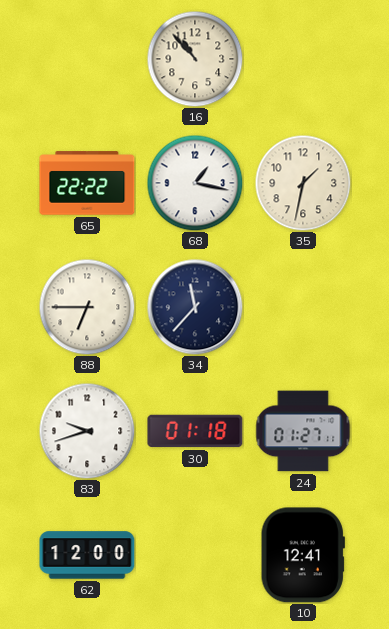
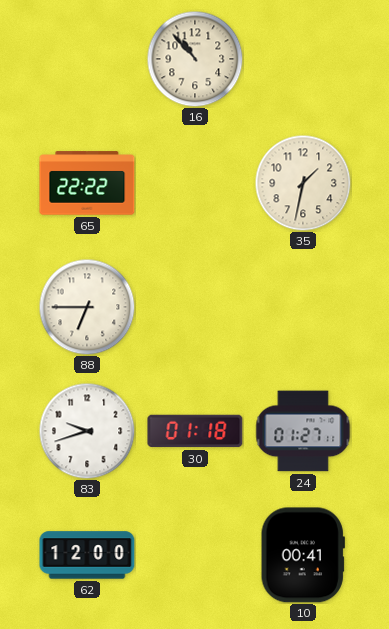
68: 1:17 -> none
34: 11:37 -> none
10: 12:41 -> 00:41
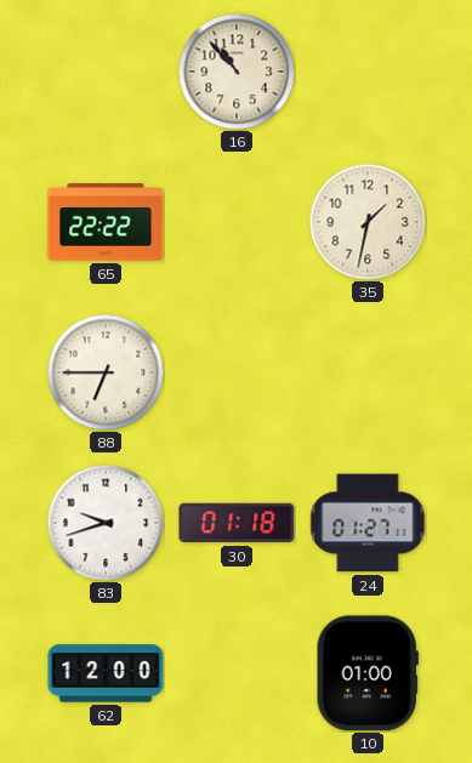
10: 00:41 -> 01:00
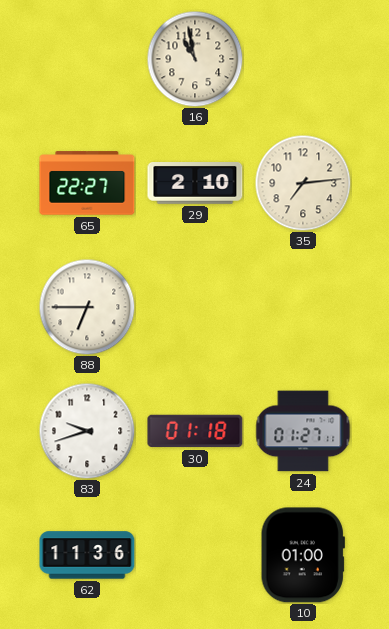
16: 10:53 -> 10:58
65: 22:22 -> 22:27
29: none -> 2:10
35: 1:32 -> 7:14
62: 12:00 -> 11:36
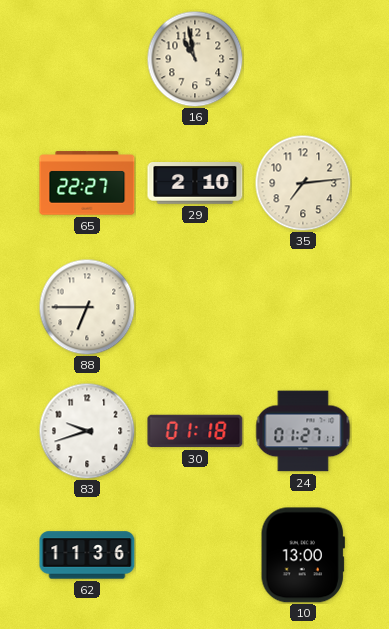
10: 01:00 -> 13:00
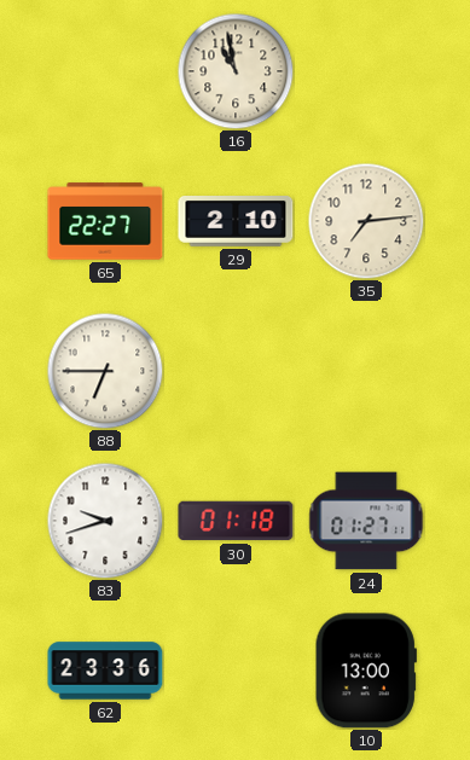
62: 11:36 -> 23:36
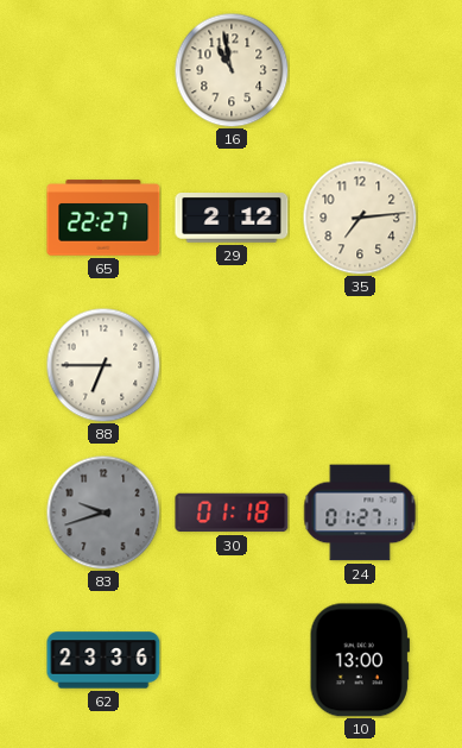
29: 2:10 -> 2:12
83 dial: white -> grey
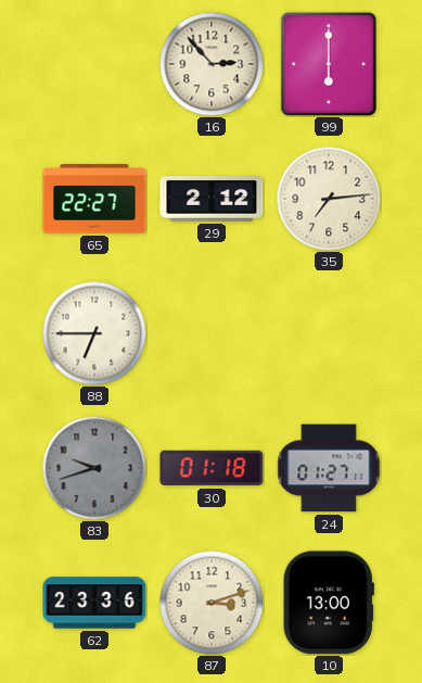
16: 10:58 -> 2:53
99: none -> 6:00
87: none -> 3:12
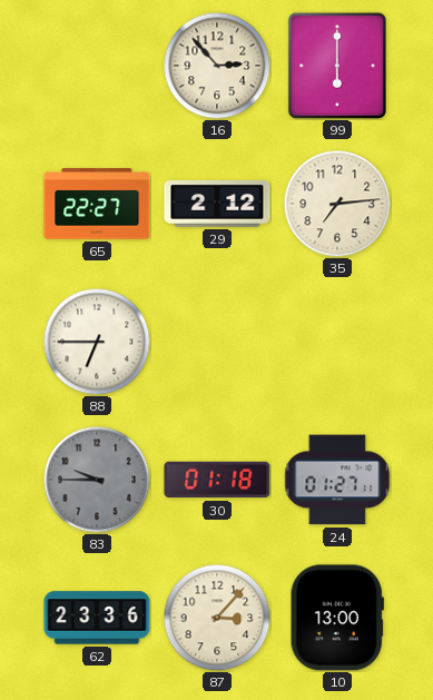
83: 9:42 -> 9:45
87: 3:12 -> 3:07
